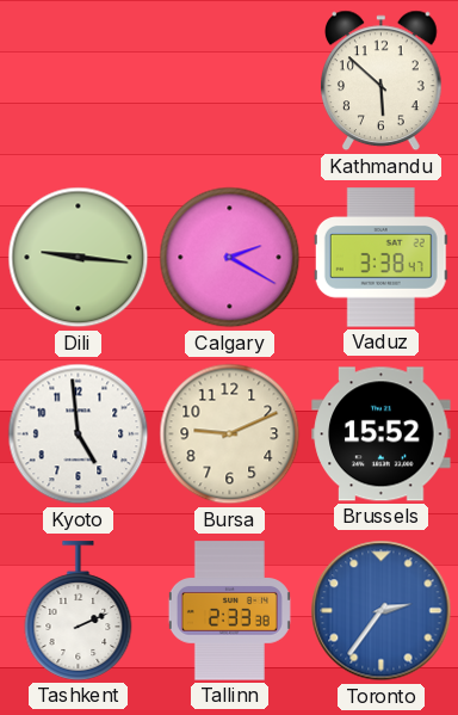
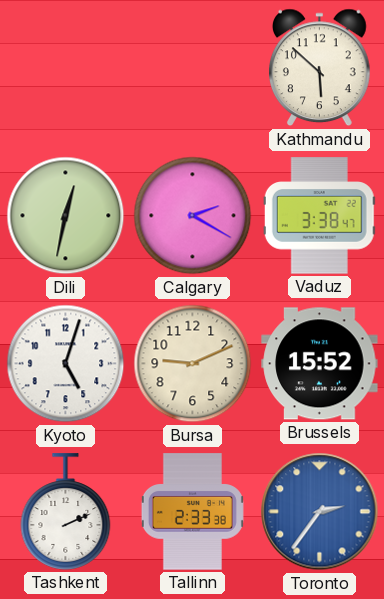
Dili: 9:16 -> 12:32
Kyoto: 4:59 -> 5:03
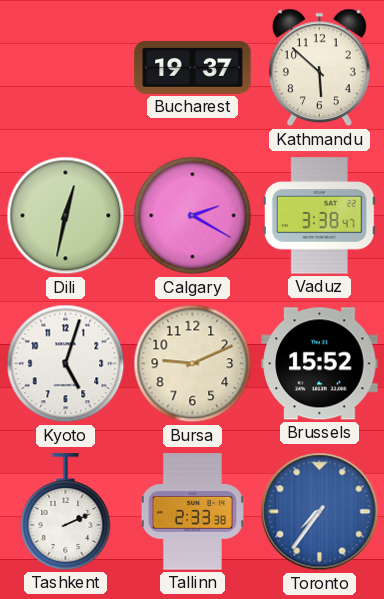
Bucharest: none -> 19:37
Toronto: 2:36 -> 7:36
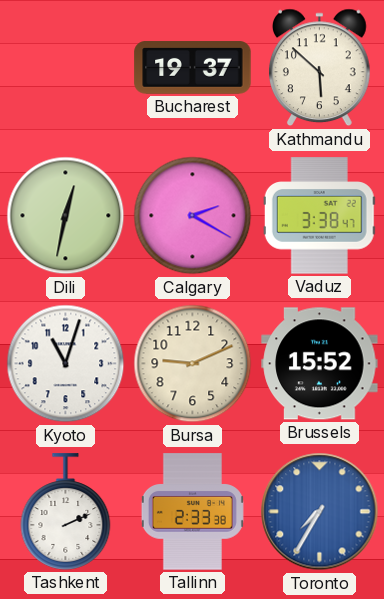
Kyoto: 5:03 -> 11:03
Toronto: 7:36 -> 7:35
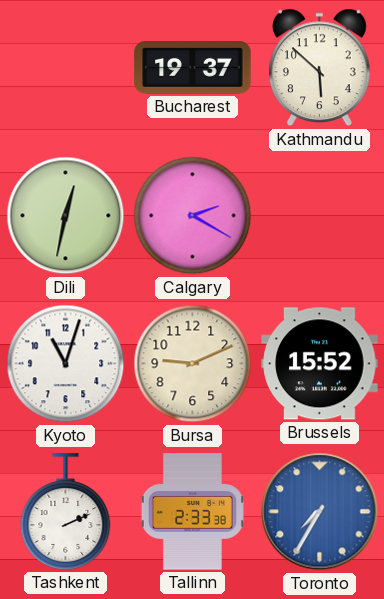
Vaduz: 3:38 -> none
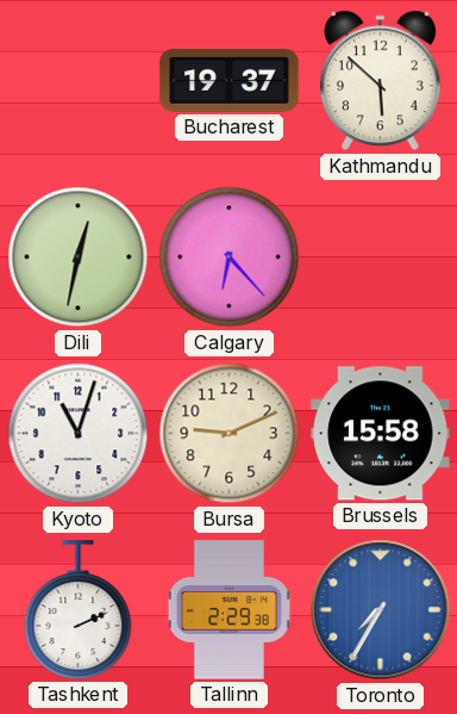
Calgary: 2:20 -> 6:23
Brussels: 15:52 -> 15:58
Tallinn: 2:33 -> 2:29
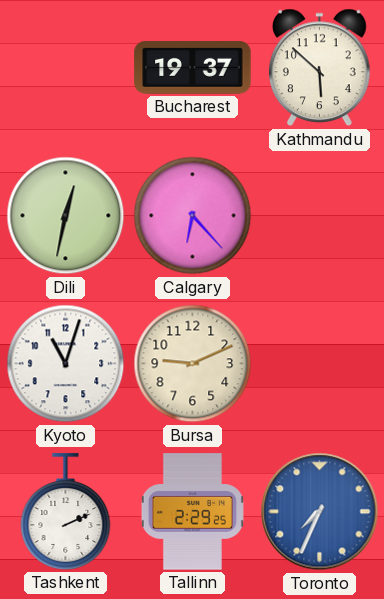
Brussels: 15:58 -> none
Tallinn: 2:29:38 -> 2:29:25
Toronto: 7:35 -> 7:34
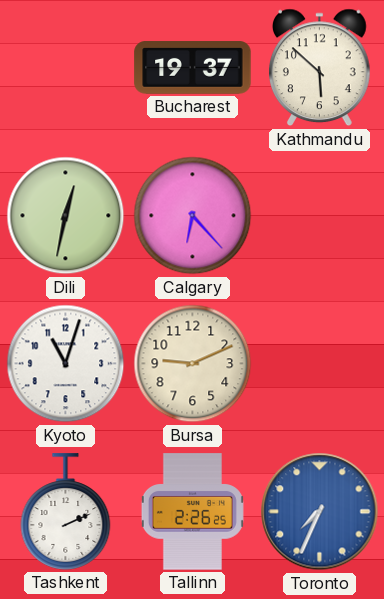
Tallinn: 2:29 -> 2:26
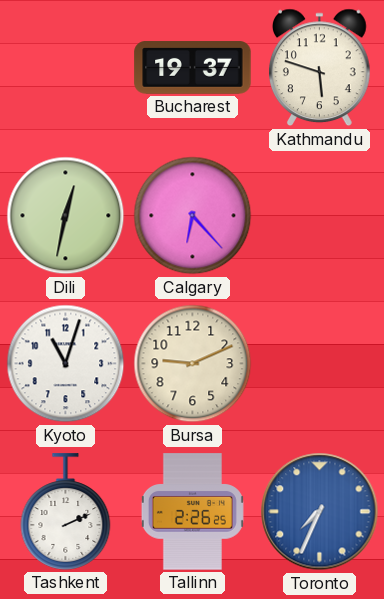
Kathmandu: 5:52 -> 5:48
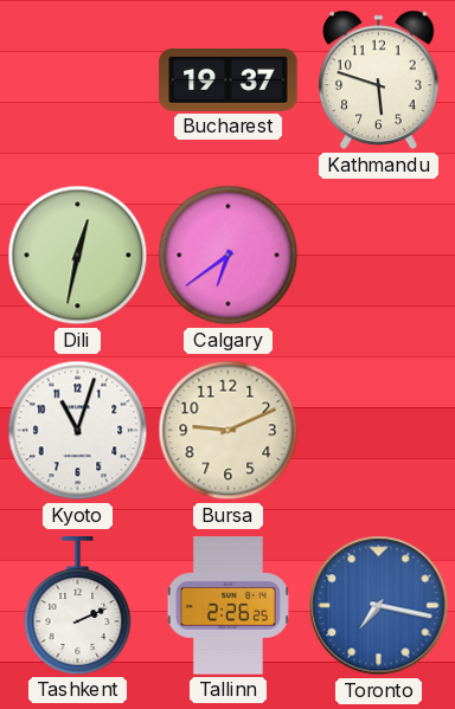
Calgary: 6:23 -> 6:39
Toronto: 7:34 -> 7:17
